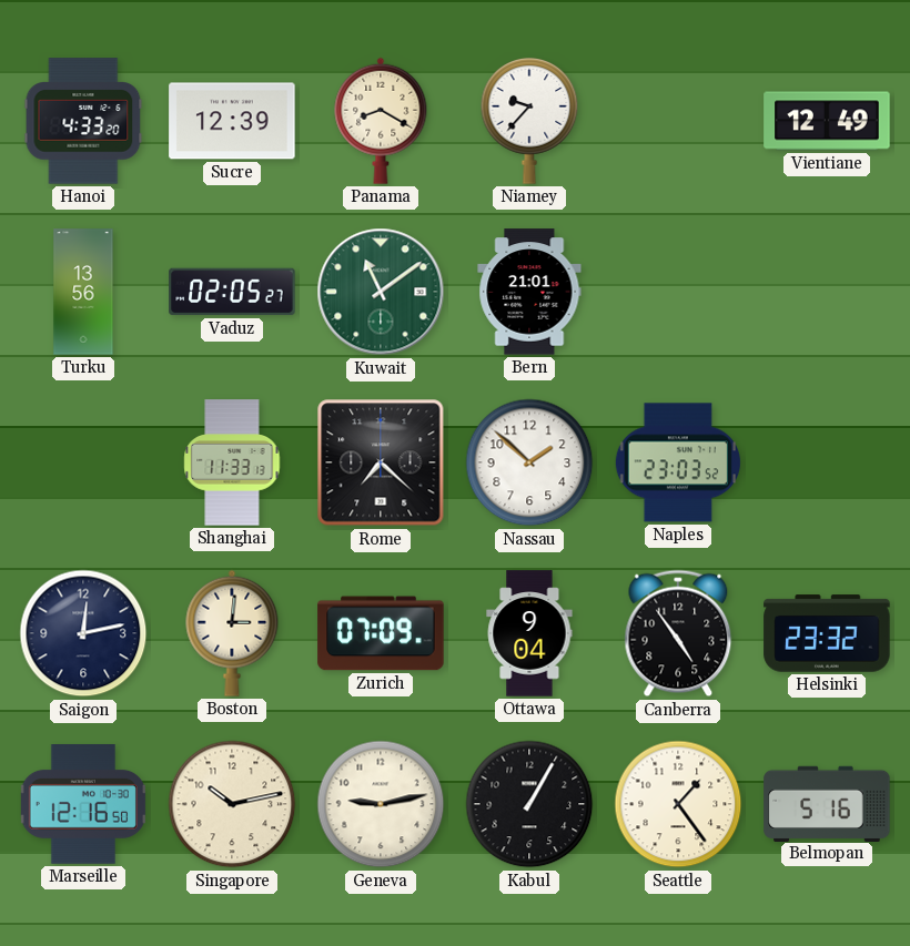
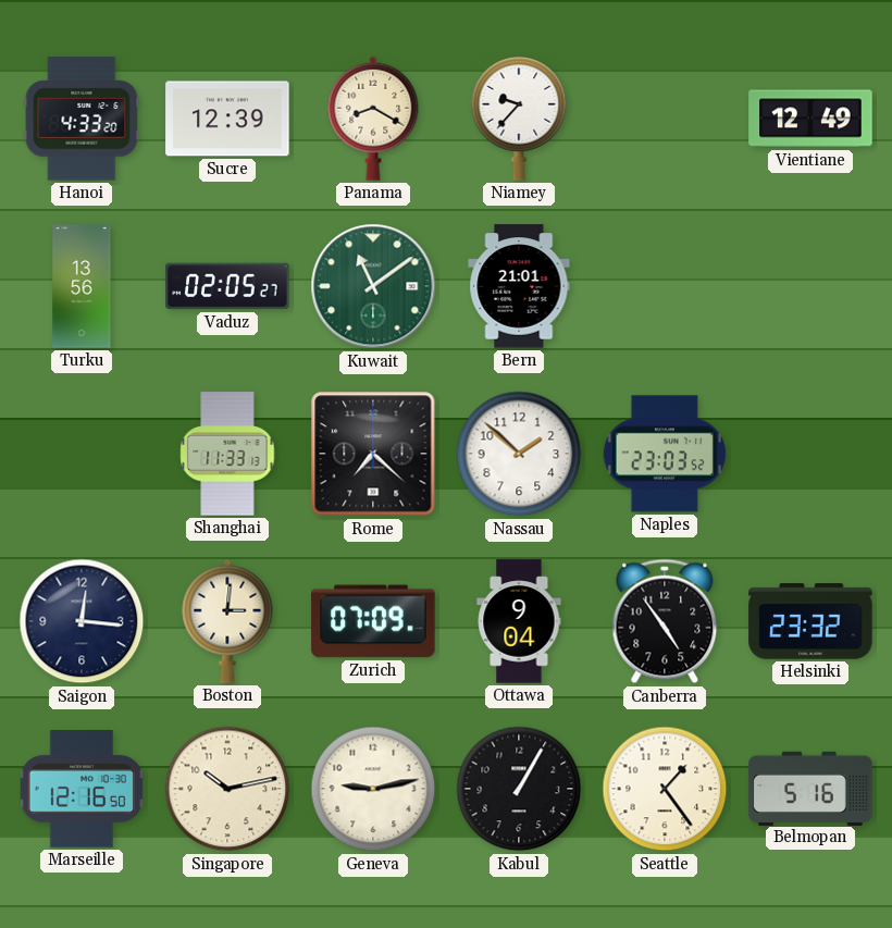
Saigon: 12:13 -> 12:16
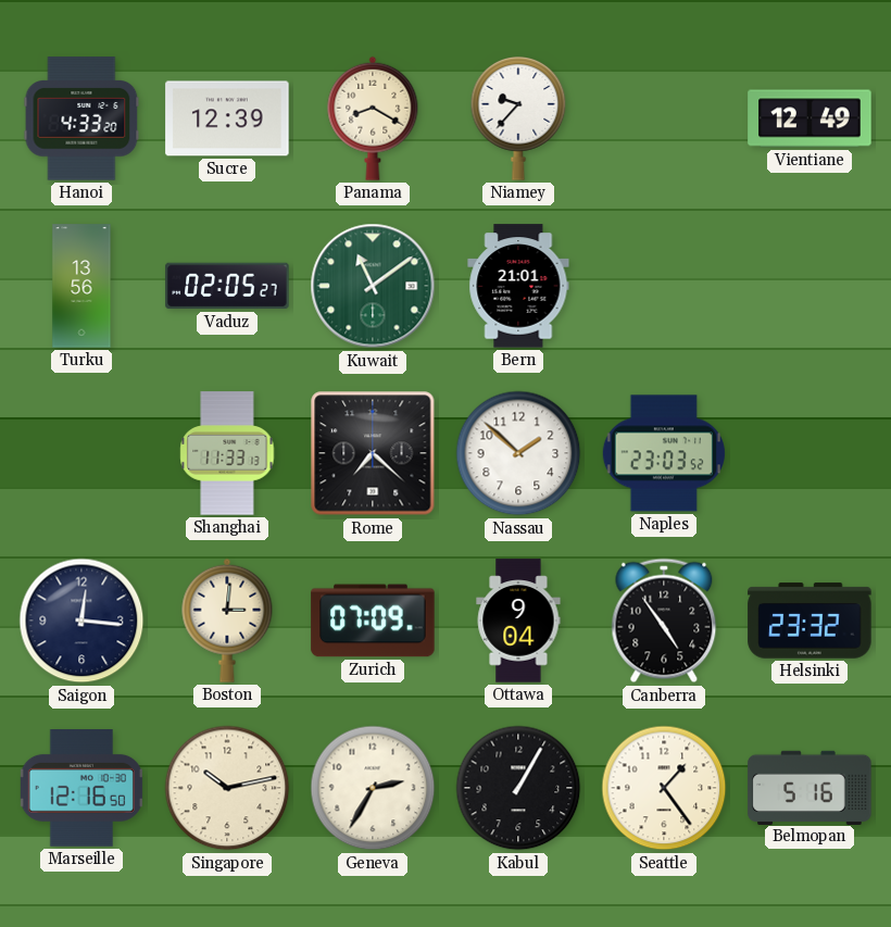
Geneva: 9:13 -> 2:35
